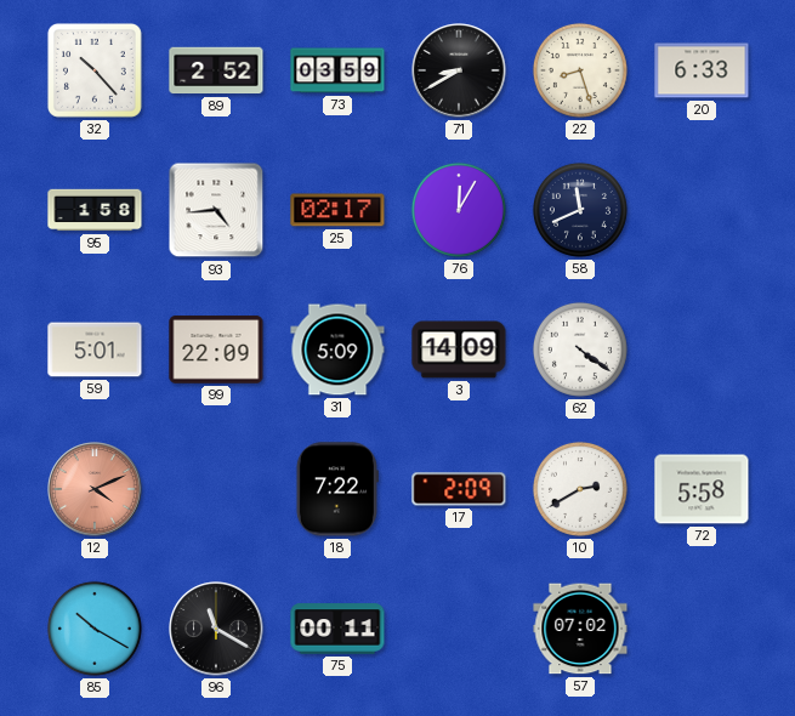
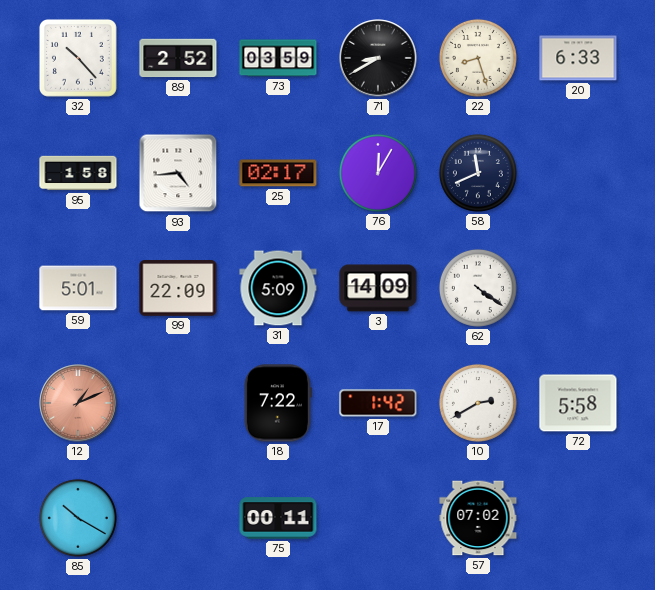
12: 4:11 -> 1:11
17: 2:09 -> 1:42
96: 11:20 -> none
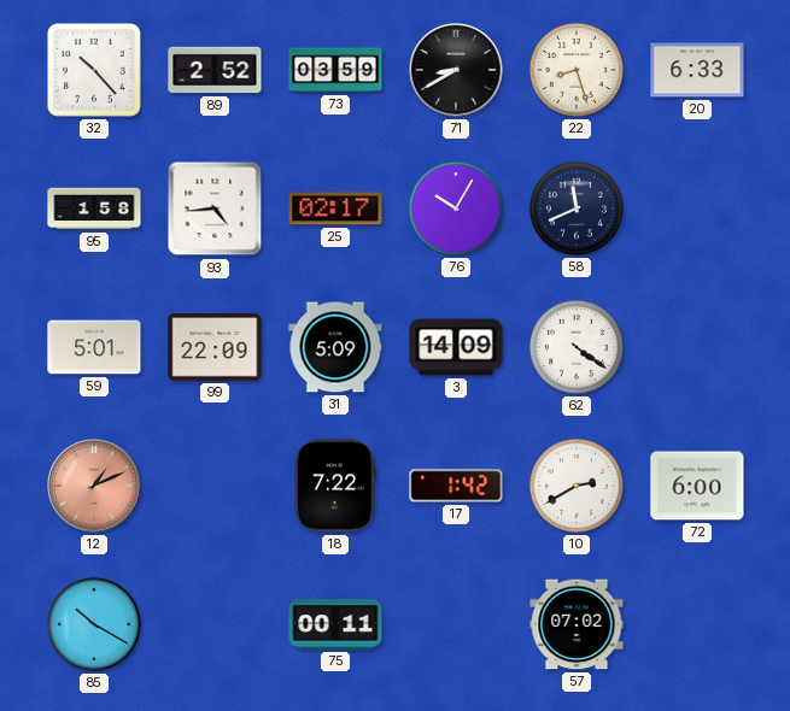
76: 12:05 -> 10:05
72: 5:58 -> 6:00
